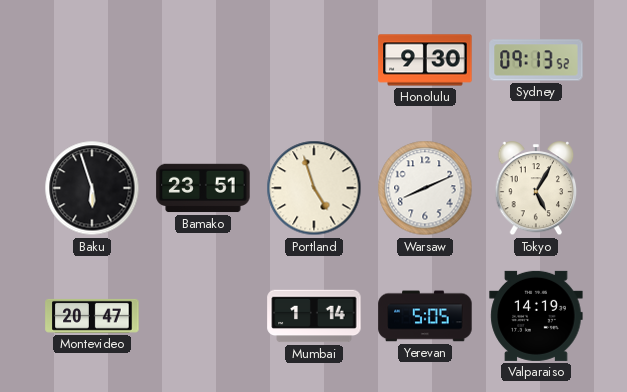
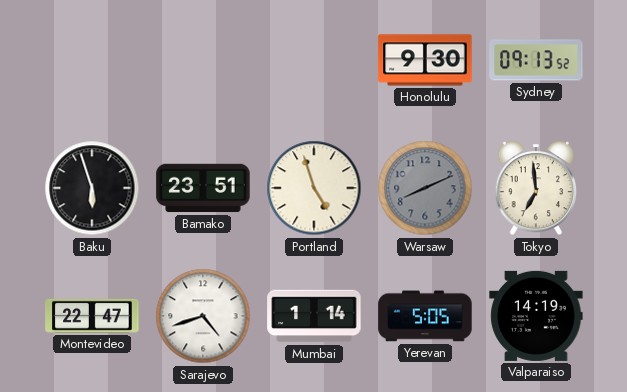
Warsaw dial: white -> grey
Tokyo: 5:05 -> 6:59
Montevideo: 20:47 -> 22:47
Sarajevo: none -> 4:42
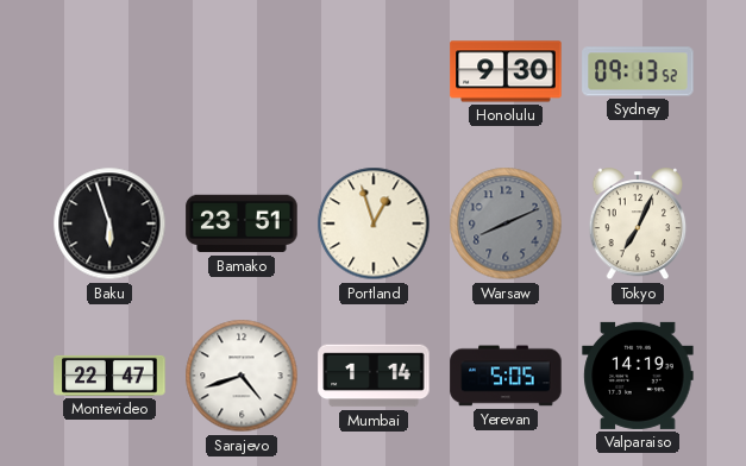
Portland: 4:57 -> 12:57
Tokyo: 6:59 -> 7:04
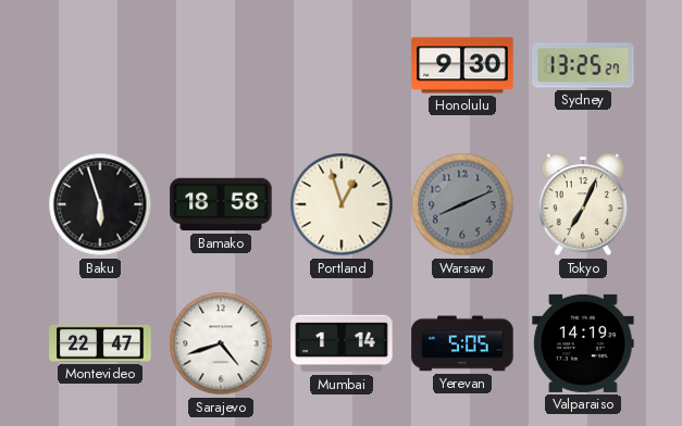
Sydney: 09:13 -> 13:25
Bamako: 23:51 -> 18:58
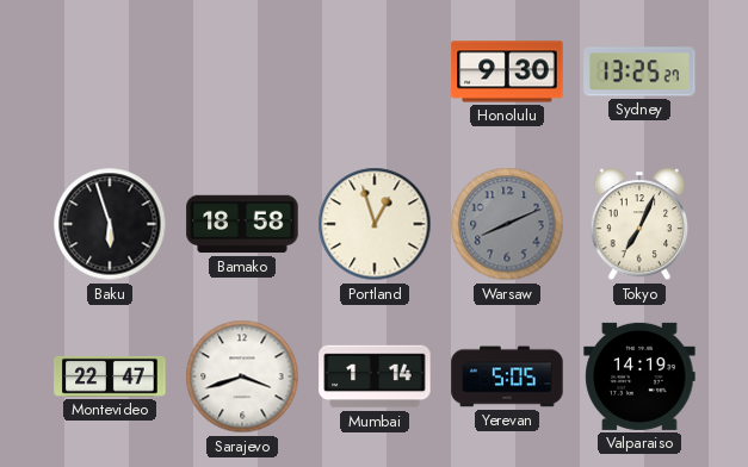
Sarajevo: 4:42 -> 3:42
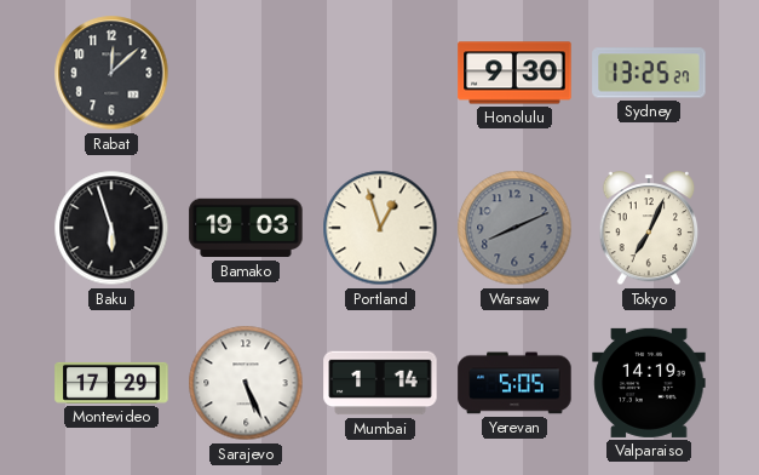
Rabat: none -> 12:08
Bamako: 18:58 -> 19:03
Montevideo: 22:47 -> 17:29
Sarajevo: 3:42 -> 5:26
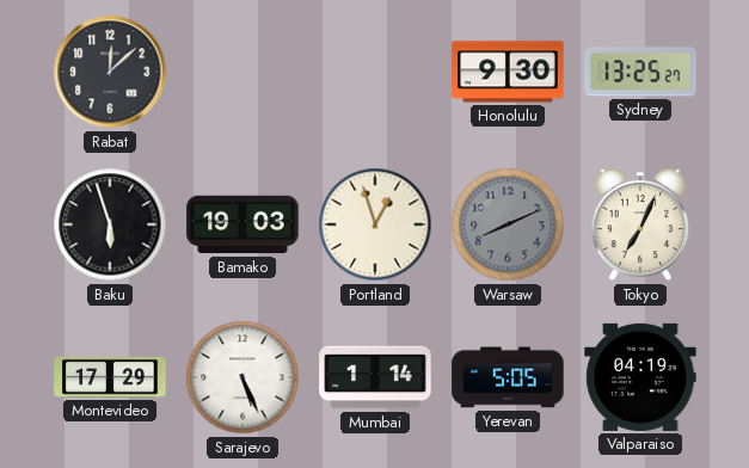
Valparaiso: 14:19 -> 04:19
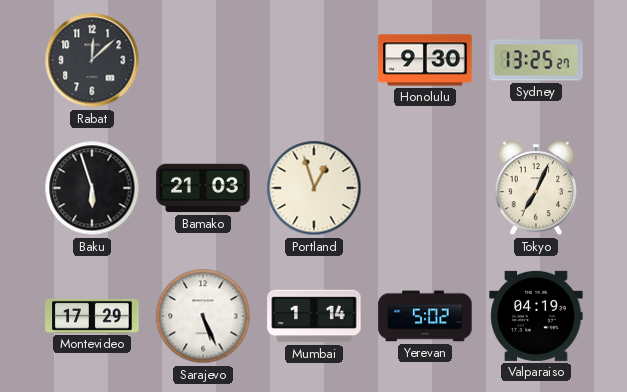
Bamako: 19:03 -> 21:03
Warsaw: 8:11 -> none
Yerevan: 5:05 -> 5:02
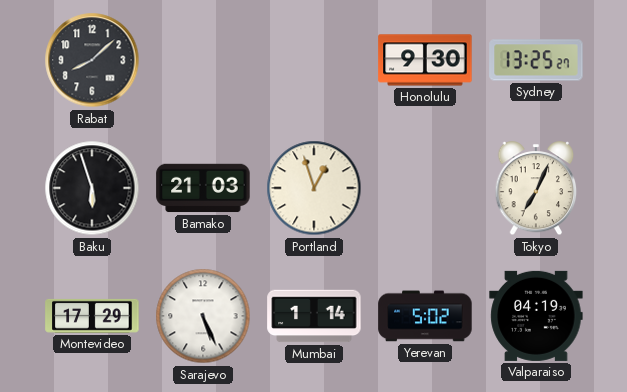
Rabat: 12:08 -> 8:08
